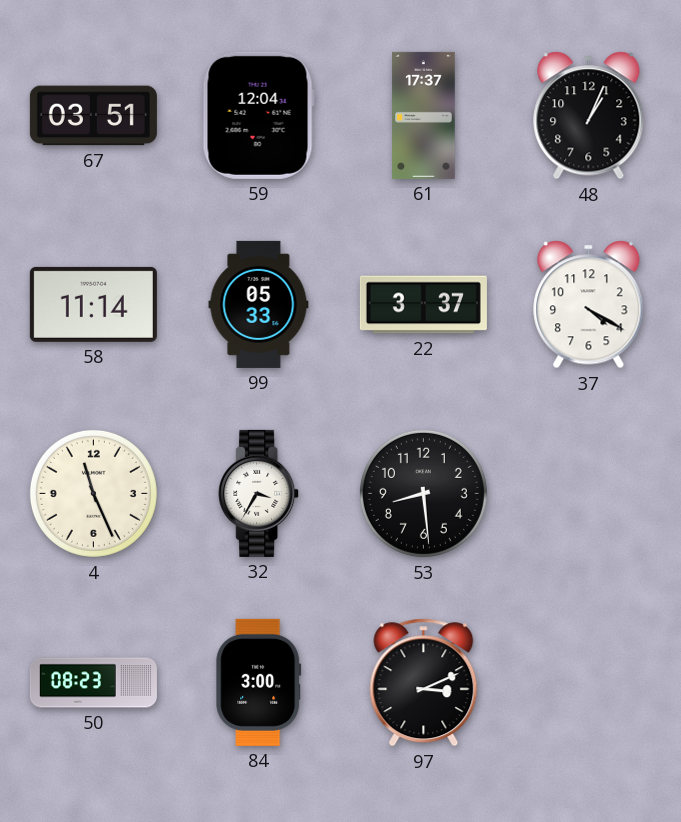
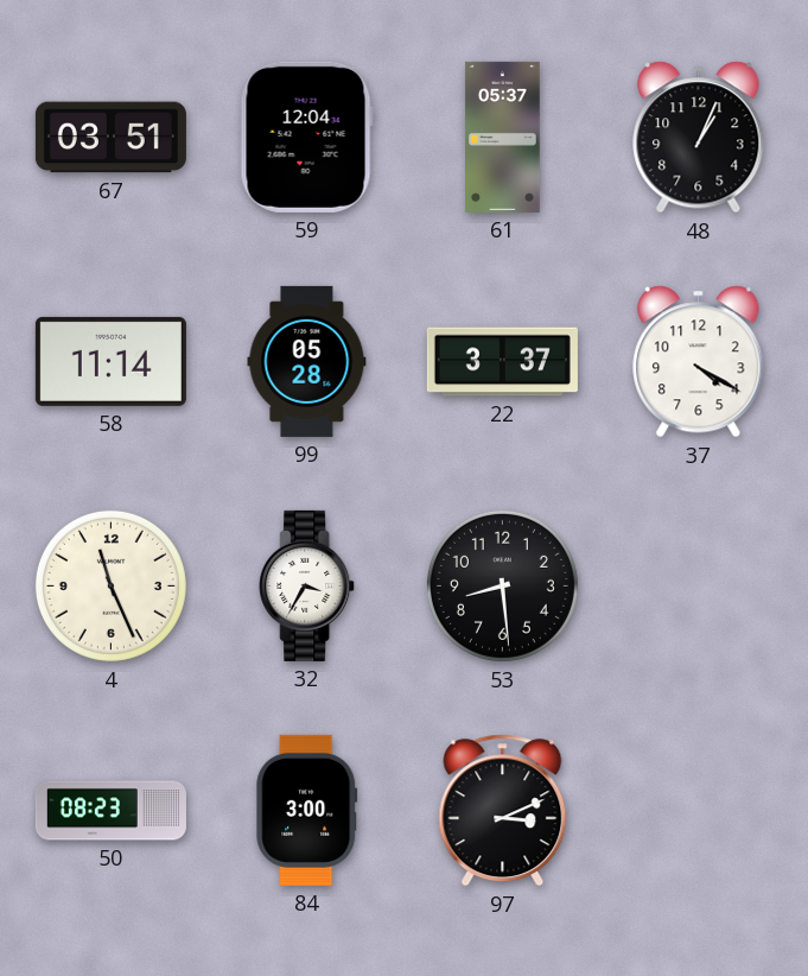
61: 17:37 -> 05:37
99: 05:33 -> 05:28
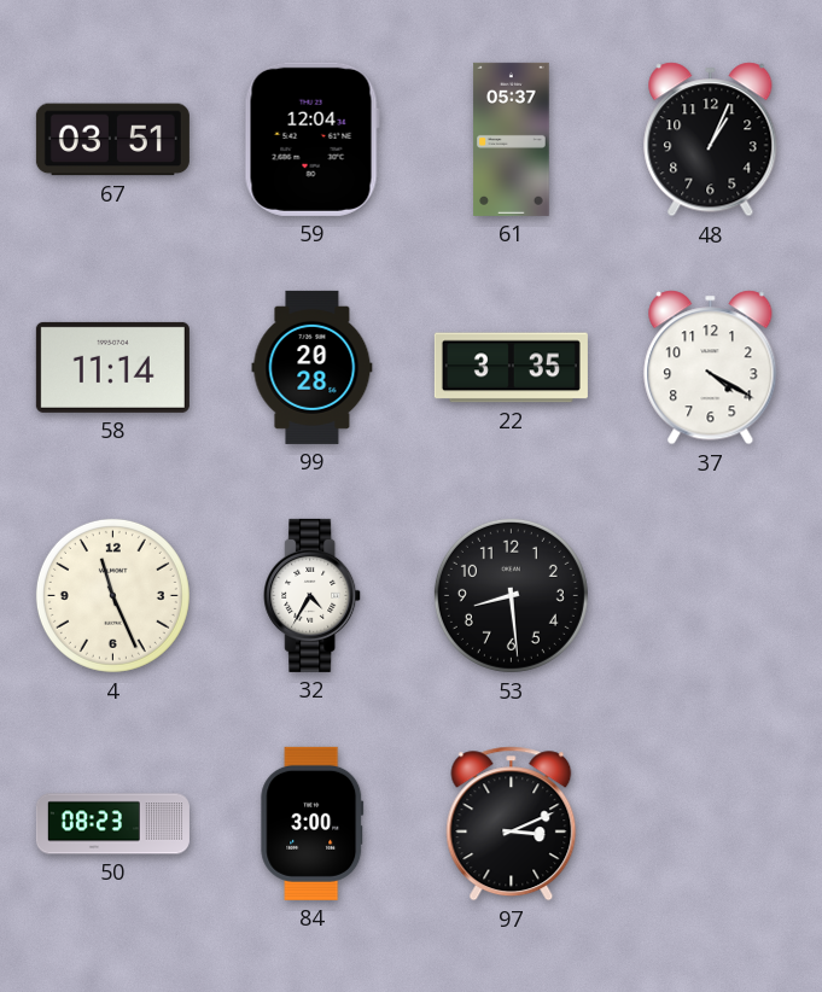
99: 05:28 -> 20:28
22: 3:37 -> 3:35
32: 3:35 -> 4:35
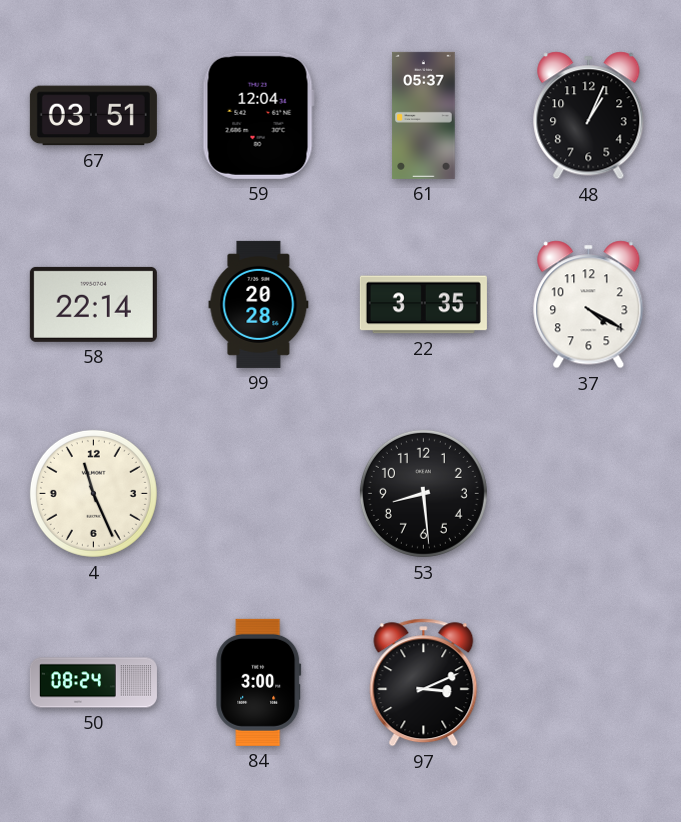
58: 11:14 -> 22:14
32: 4:35 -> none
50: 08:23 -> 08:24
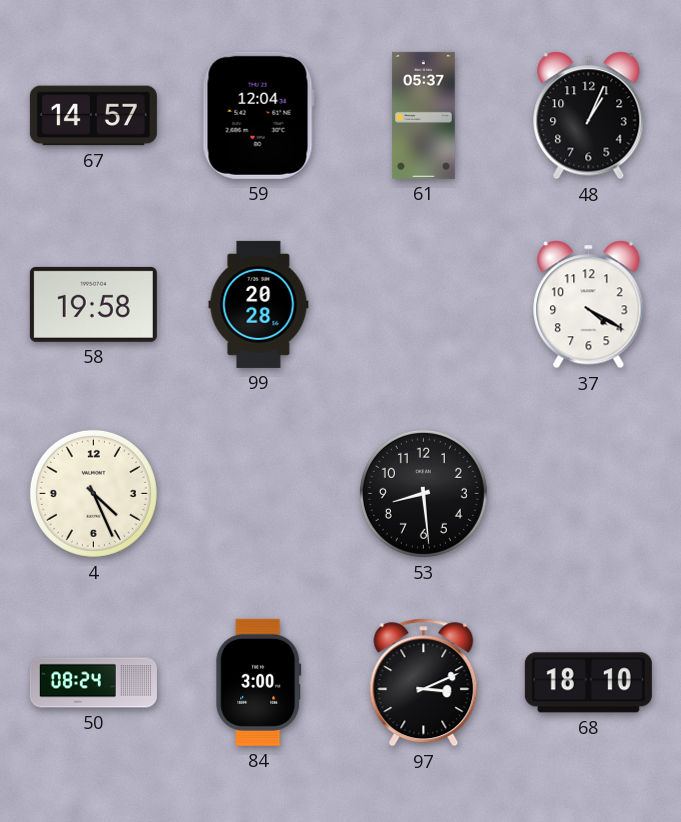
67: 03:51 -> 14:57
58: 22:14 -> 19:58
22: 3:35 -> none
4: 11:26 -> 4:26
68: none -> 18:10
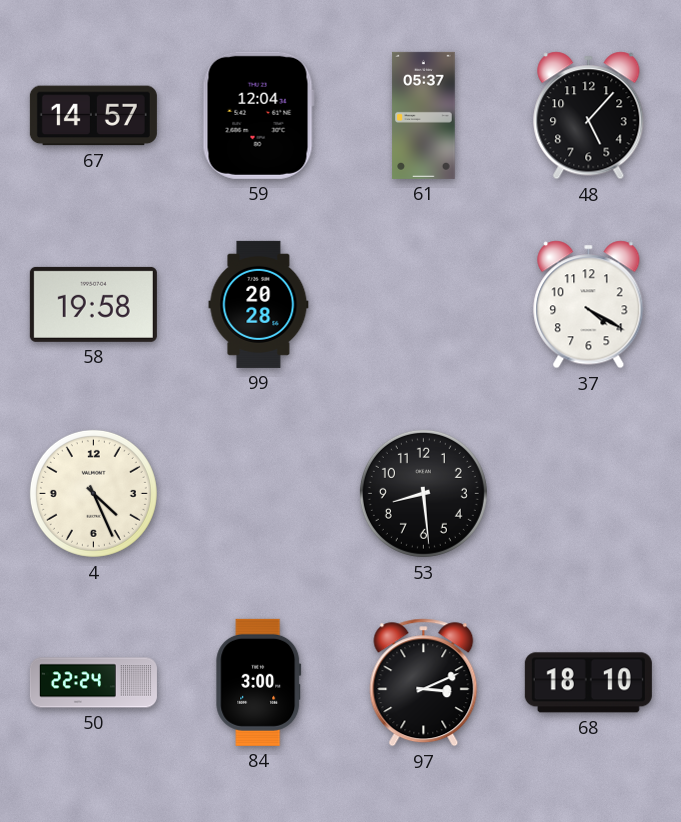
48: 1:04 -> 5:07
50: 08:24 -> 22:24
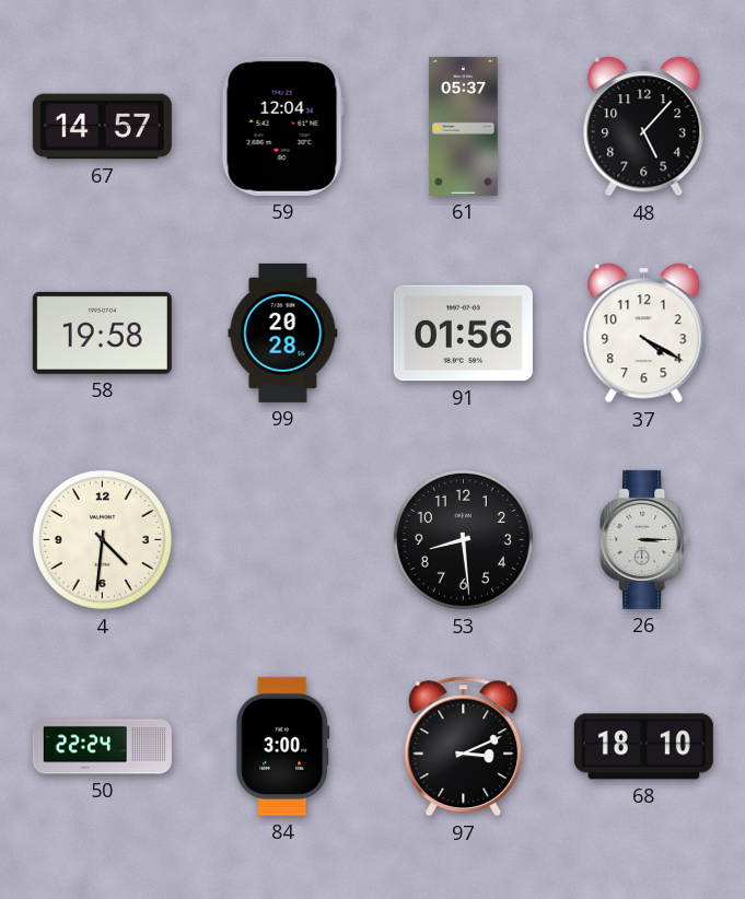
91: none -> 01:56
4: 4:26 -> 4:31
26: none -> 3:15
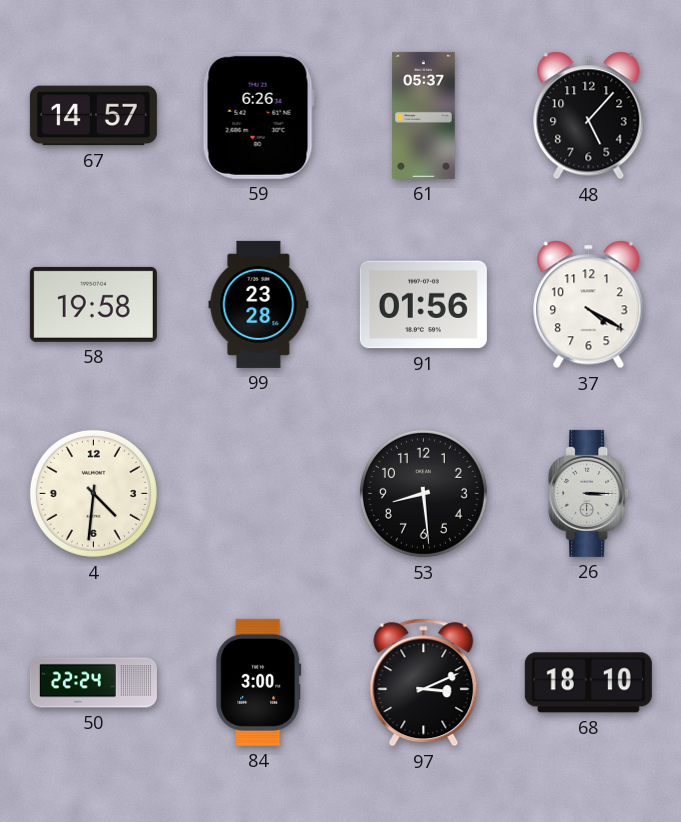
59: 12:04 -> 6:26
99: 20:28 -> 23:28
